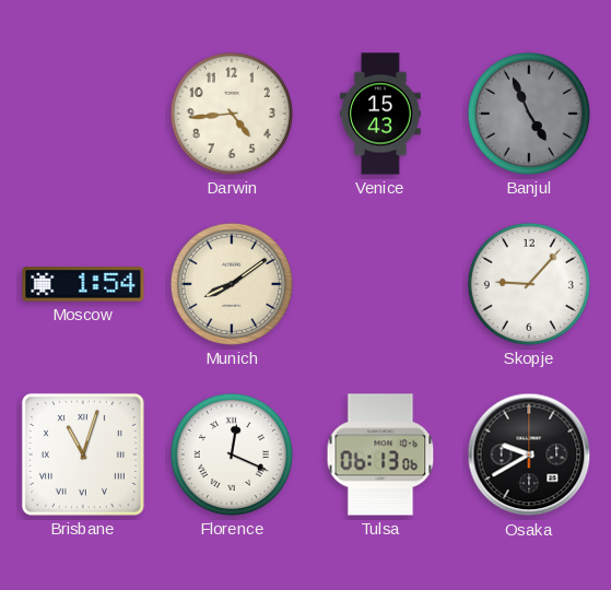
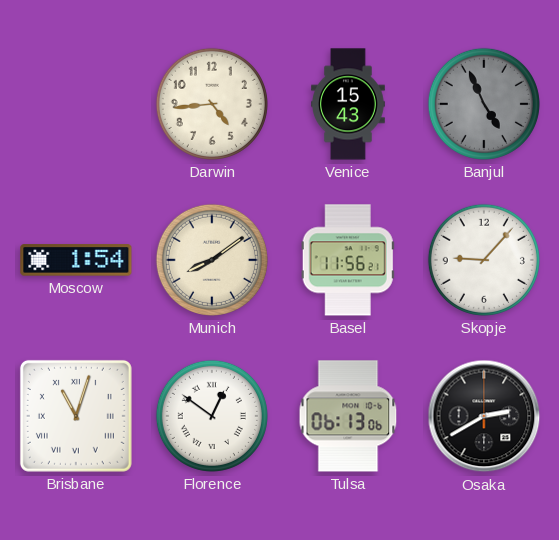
Basel: none -> 11:56
Florence: 12:19 -> 12:51
Osaka: 9:40 -> 2:40
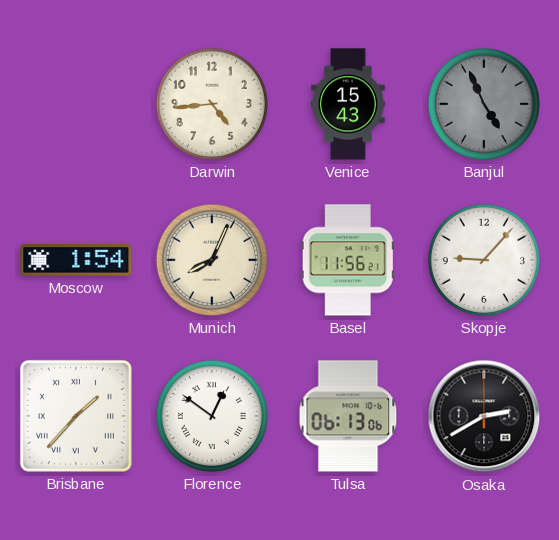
Munich: 8:09 -> 8:04
Brisbane: 11:03 -> 1:37
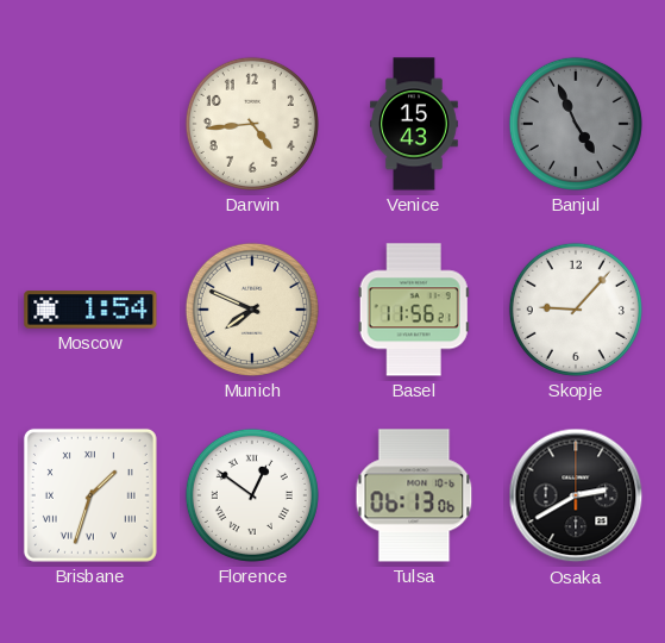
Munich: 8:04 -> 7:49
Brisbane: 1:37 -> 1:33
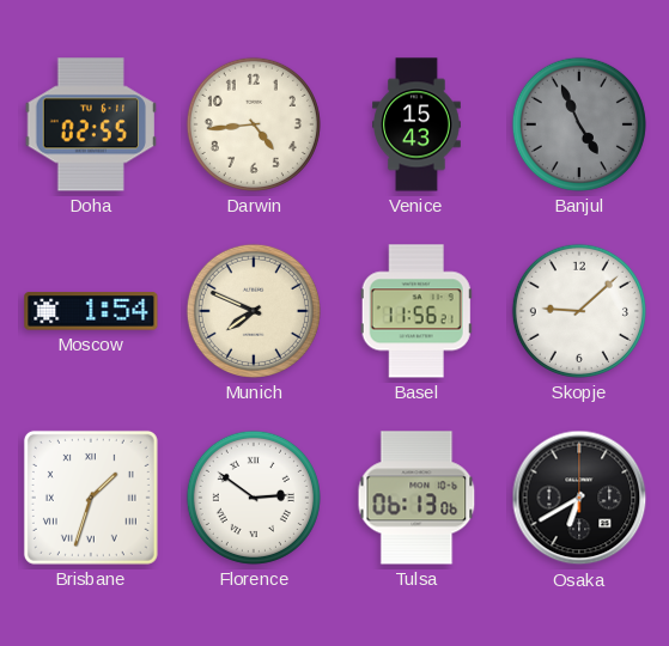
Doha: none -> 02:55
Skopje: 9:07 -> 9:08
Florence: 12:51 -> 2:51
Osaka: 2:40 -> 6:40
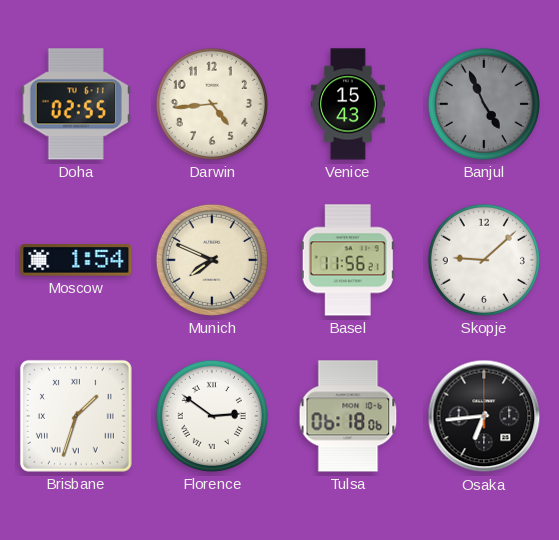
Tulsa: 06:13 -> 06:18
Osaka: 6:40 -> 6:44
